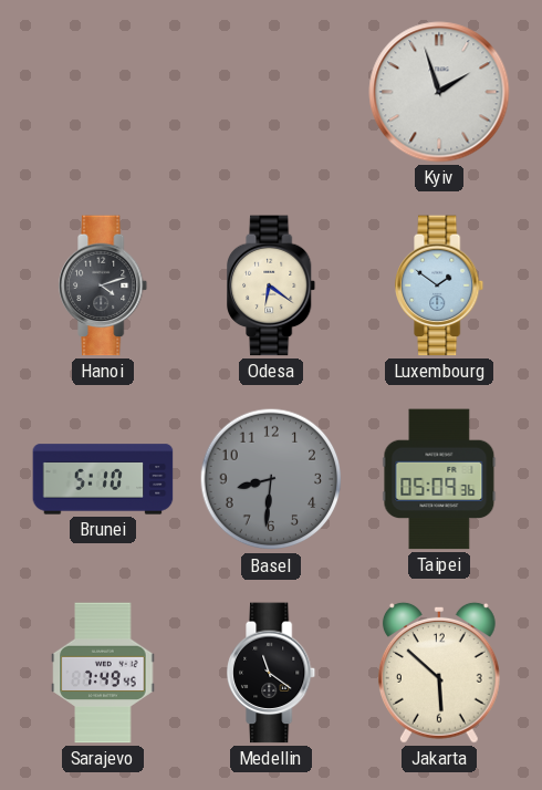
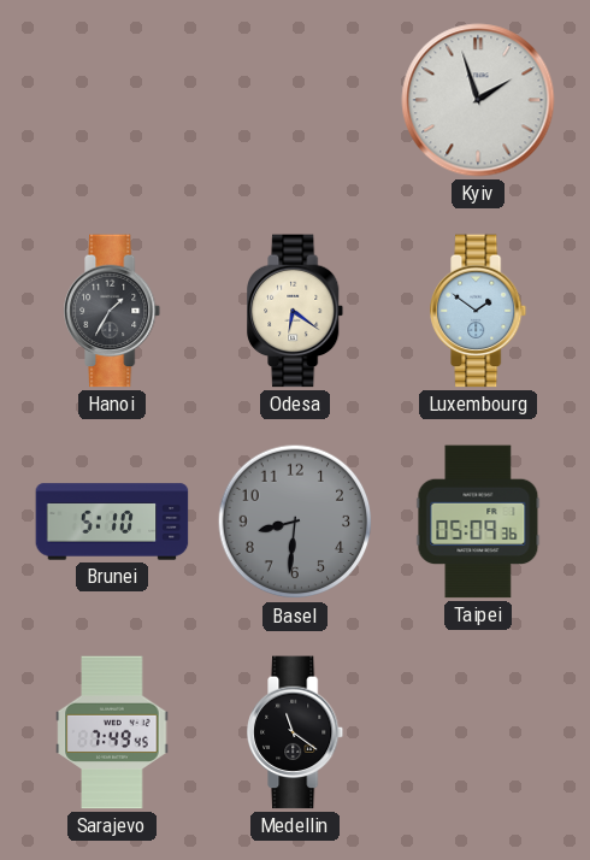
Hanoi: 4:12 -> 1:35
Jakarta: 5:52 -> none
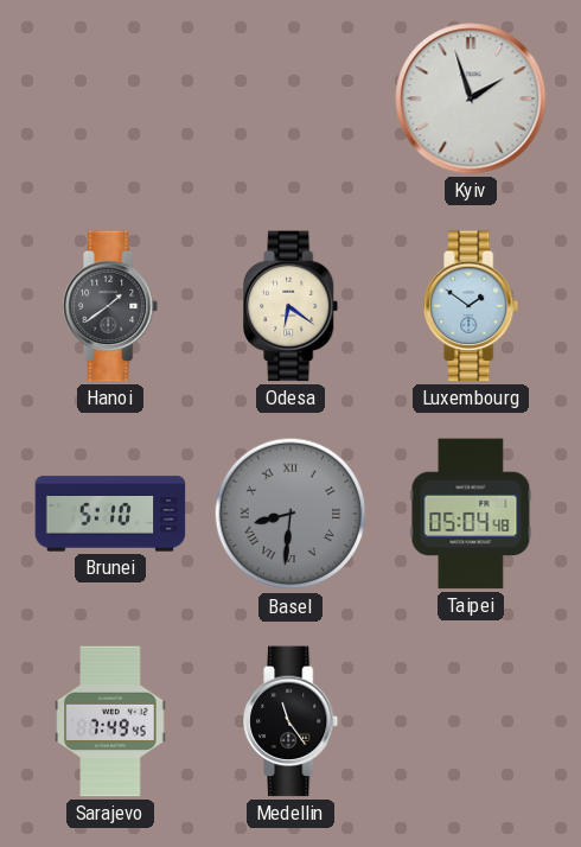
Hanoi: 1:35 -> 1:39
Basel numerals: Arabic -> Roman
Taipei: 05:09 -> 05:04
Medellin: 11:21 -> 11:24
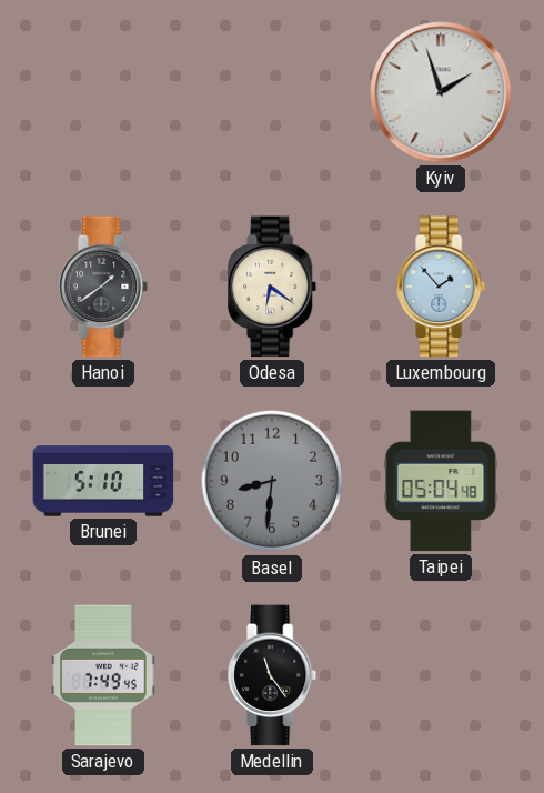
Luxembourg: 1:51 -> 1:53
Basel numerals: Roman -> Arabic
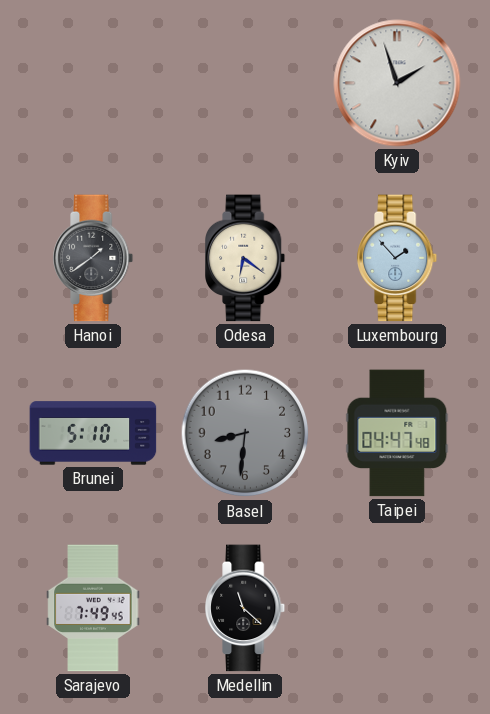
Taipei: 05:04 -> 04:47
Medellin: 11:24 -> 11:22
